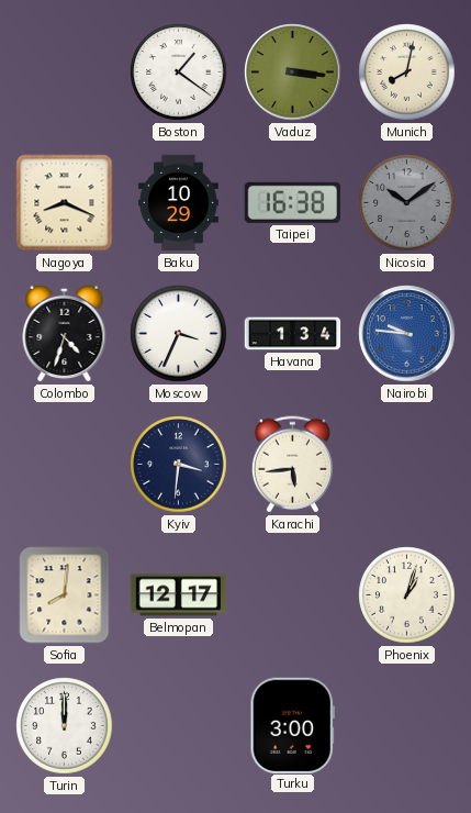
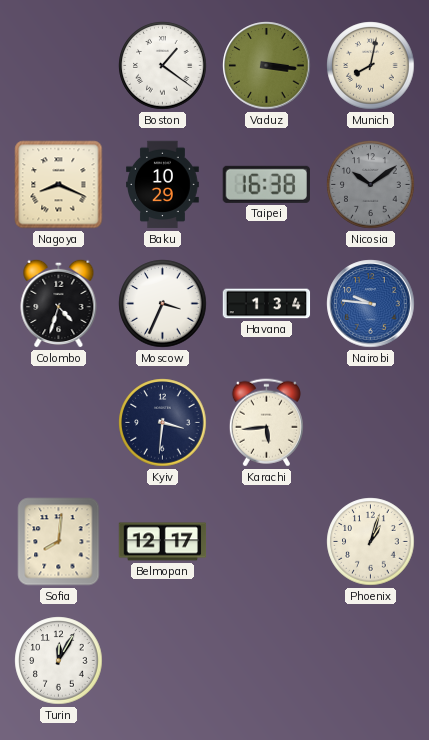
Turin: 12:00 -> 12:05
Turku: 3:00 -> none
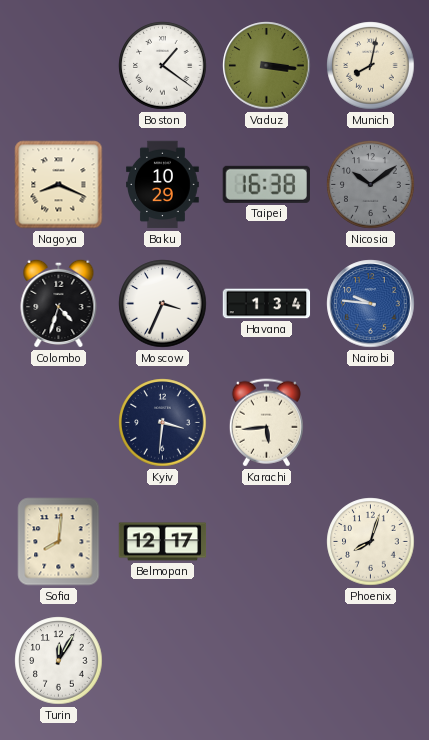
Phoenix: 1:03 -> 8:03
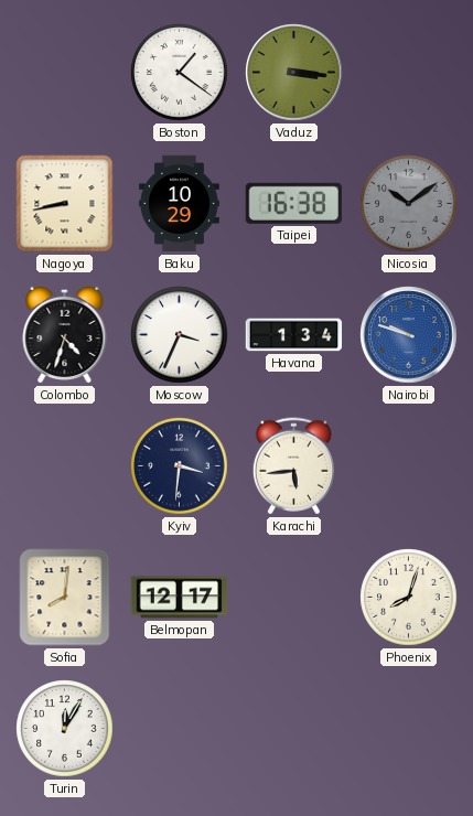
Munich: 8:02 -> none
Nagoya: 8:19 -> 8:43
Nairobi: 9:46 -> 9:48
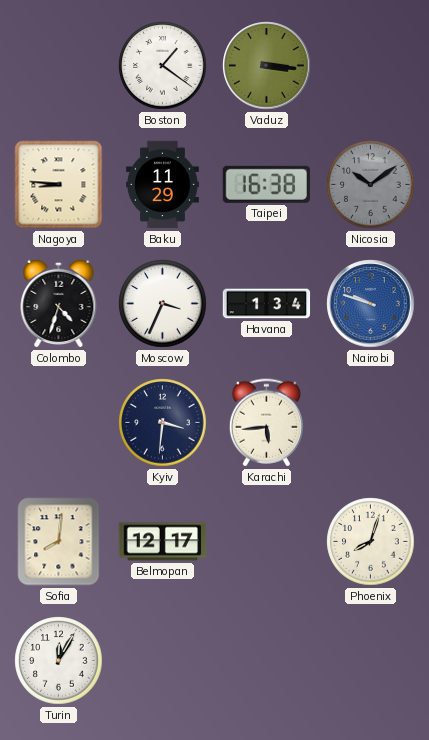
Nagoya: 8:43 -> 8:46
Baku: 10:29 -> 11:29
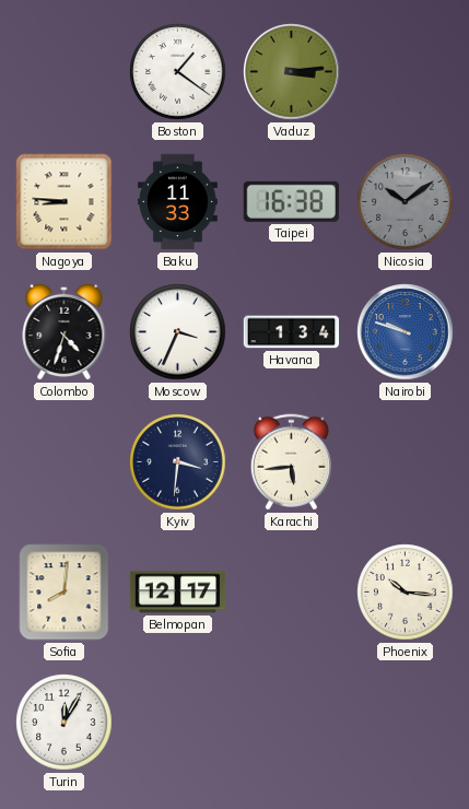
Vaduz: 3:16 -> 3:14
Baku: 11:29 -> 11:33
Phoenix: 8:03 -> 10:16
